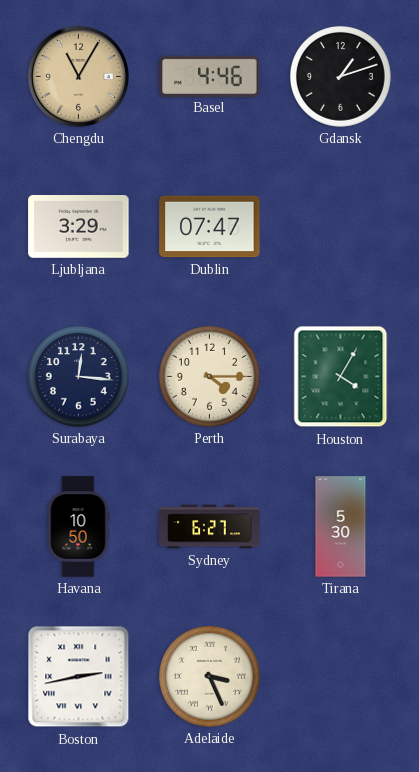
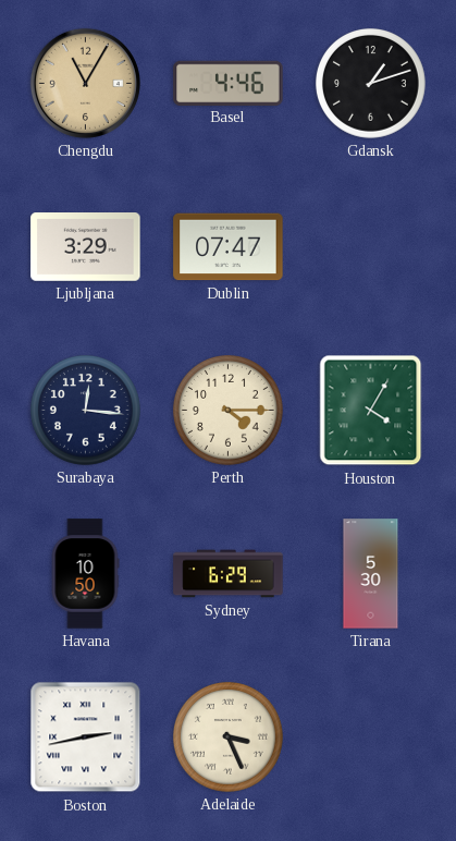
Sydney: 6:27 -> 6:29
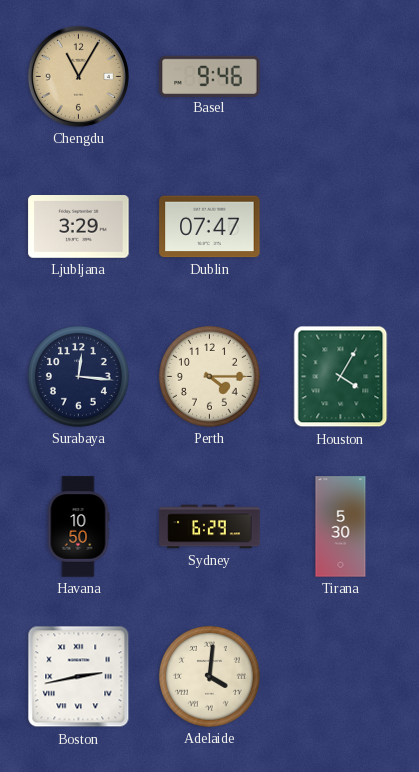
Basel: 4:46 -> 9:46
Gdansk: 1:12 -> none
Adelaide: 3:26 -> 4:01
